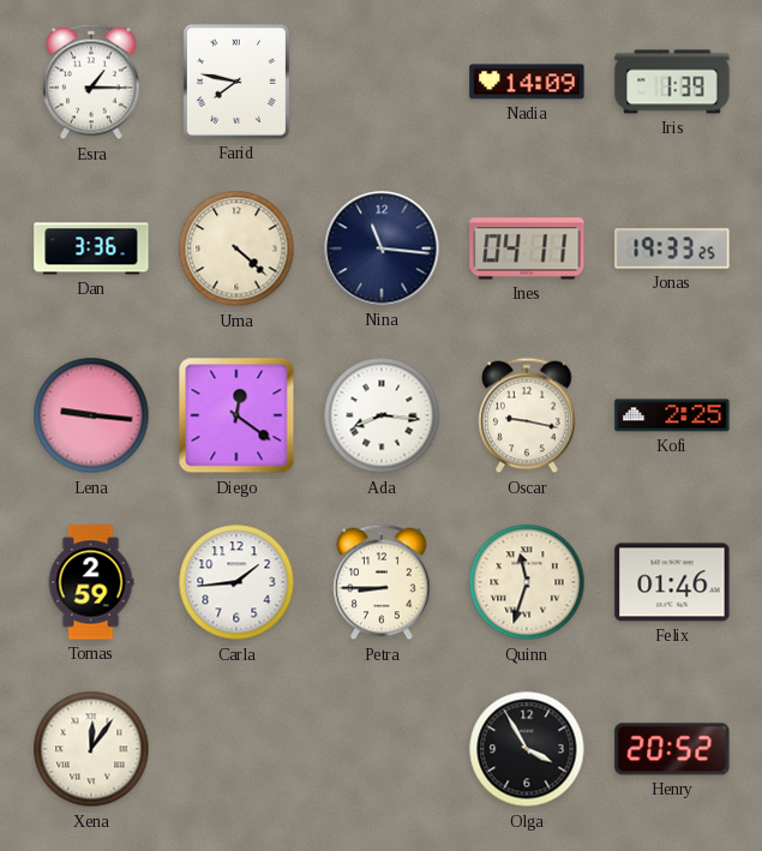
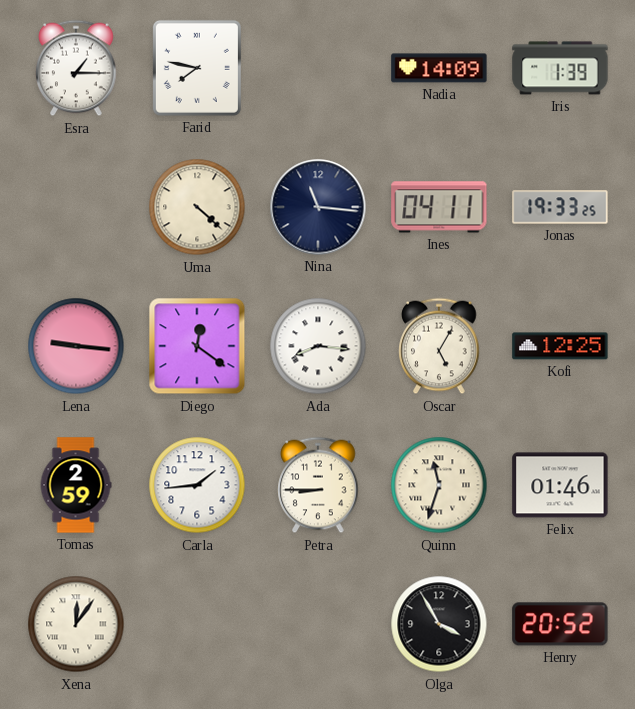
Dan: 3:36 -> none
Oscar: 9:17 -> 5:05
Kofi: 2:25 -> 12:25
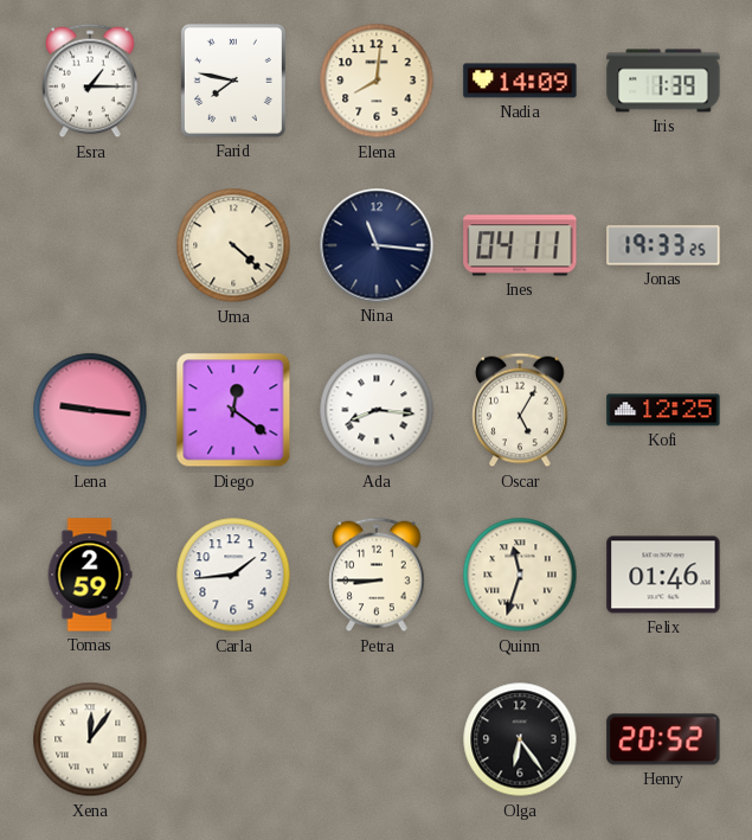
Elena: none -> 8:01
Olga: 3:55 -> 6:24
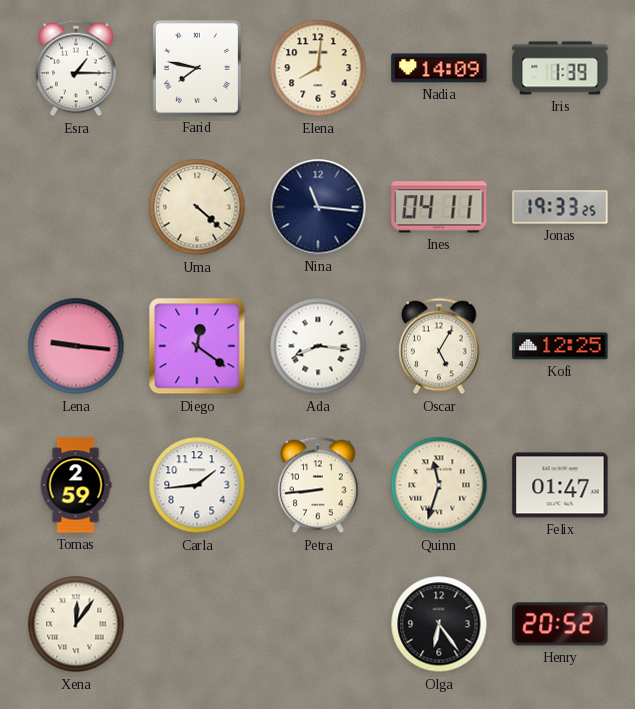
Petra: 8:45 -> 8:44
Felix: 01:46 -> 01:47
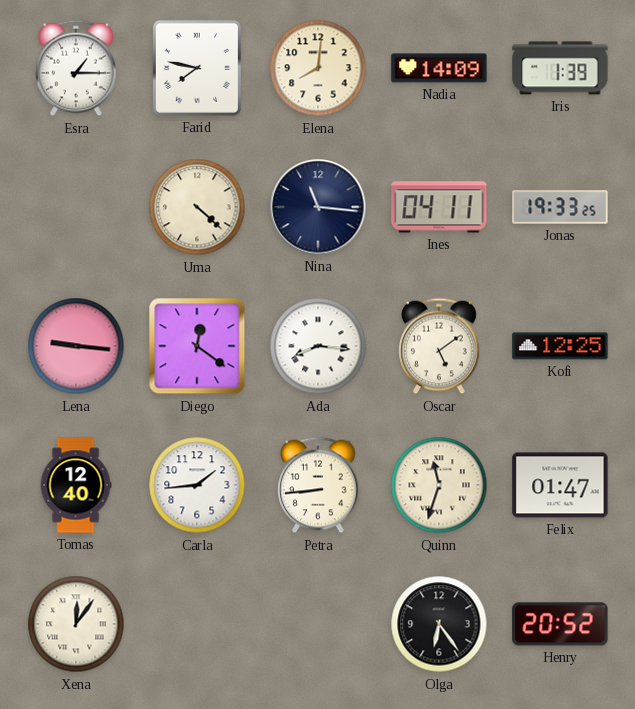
Oscar: 5:05 -> 5:09
Tomas: 2:59 -> 12:40
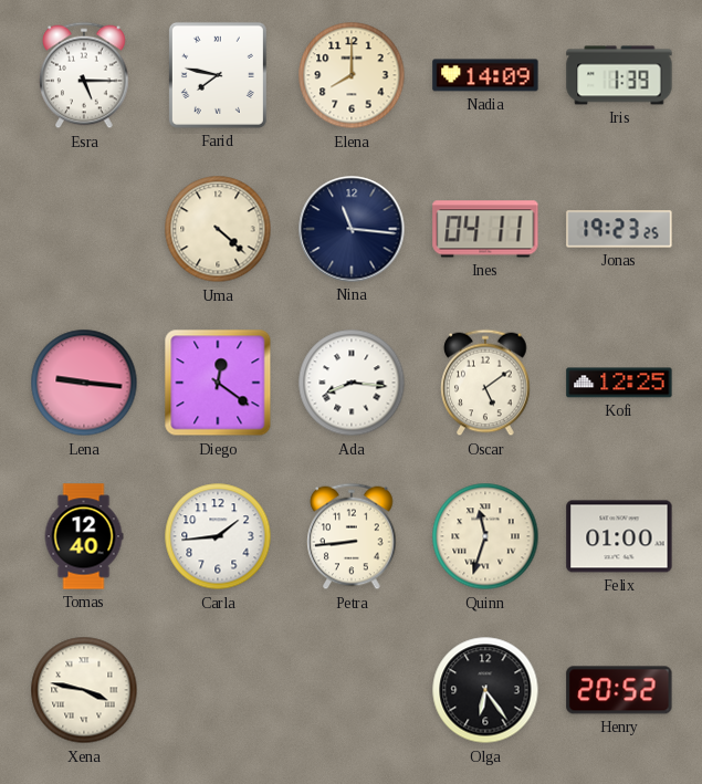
Esra: 1:15 -> 5:15
Elena: 8:01 -> 8:00
Jonas: 19:33 -> 19:23
Felix: 01:47 -> 01:00
Xena: 12:06 -> 3:47
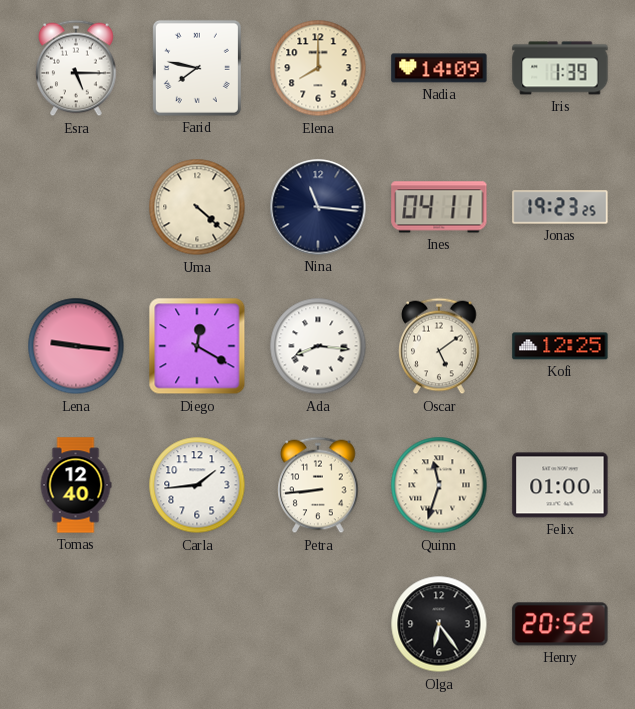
Diego: 12:21 -> 12:20
Xena: 3:47 -> none
